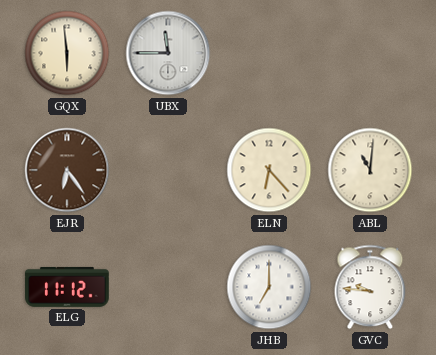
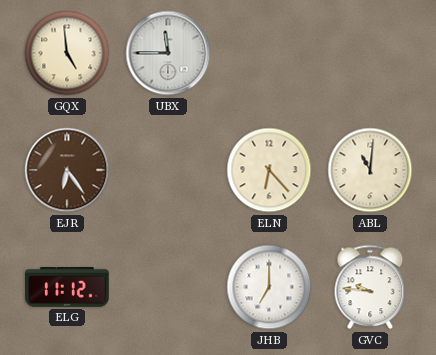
GQX: 5:59 -> 4:59
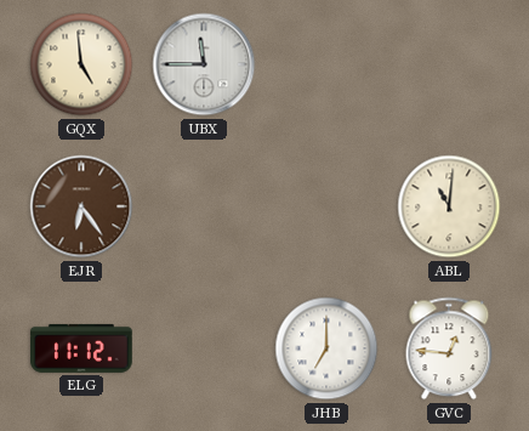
ELN: 6:23 -> none
GVC: 9:46 -> 12:46
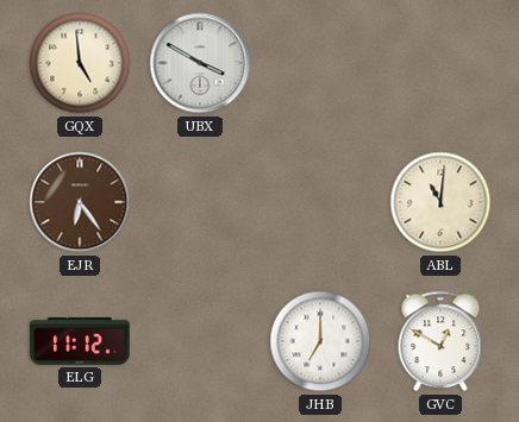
UBX: 11:45 -> 3:50
GVC: 12:46 -> 12:50
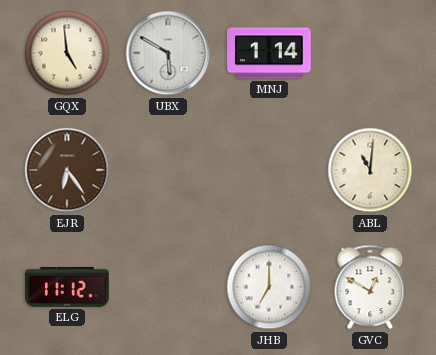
UBX: 3:50 -> 5:50
MNJ: none -> 1:14
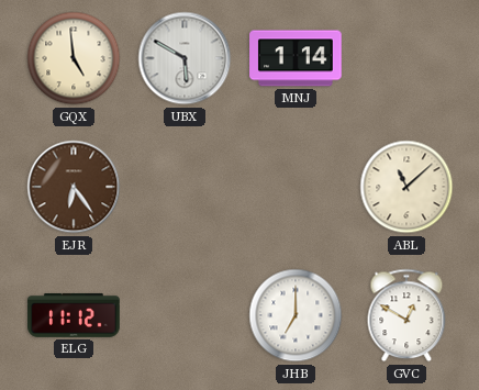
ABL: 11:01 -> 11:08
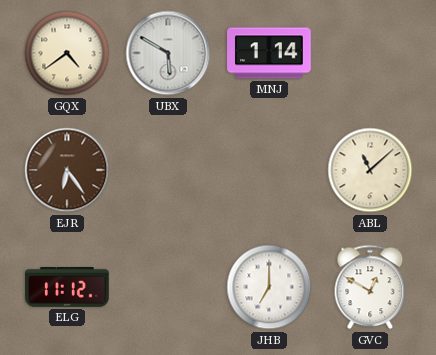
GQX: 4:59 -> 4:39
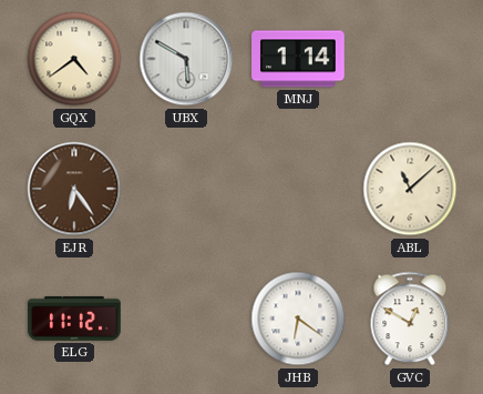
JHB: 7:00 -> 6:21
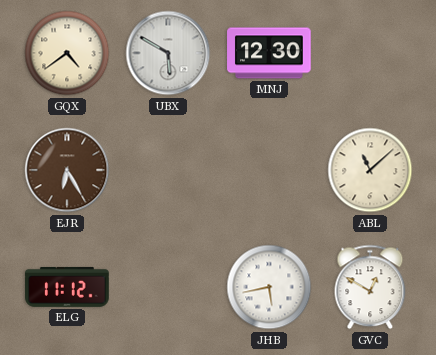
MNJ: 1:14 -> 12:30
EJR: 6:24 -> 6:25
JHB: 6:21 -> 5:43
